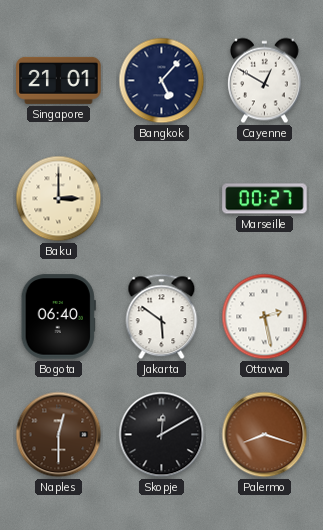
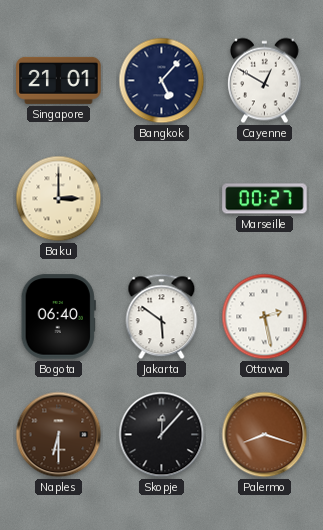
Naples: 12:30 -> 6:30
Skopje: 12:10 -> 12:07
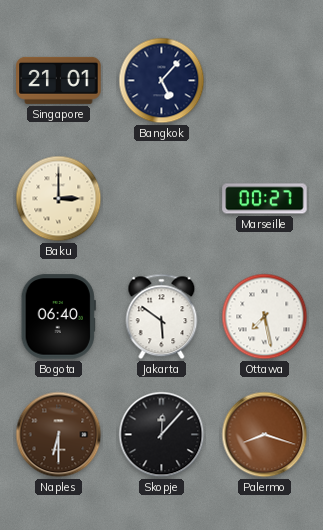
Cayenne: 12:50 -> none
Ottawa: 2:28 -> 7:28
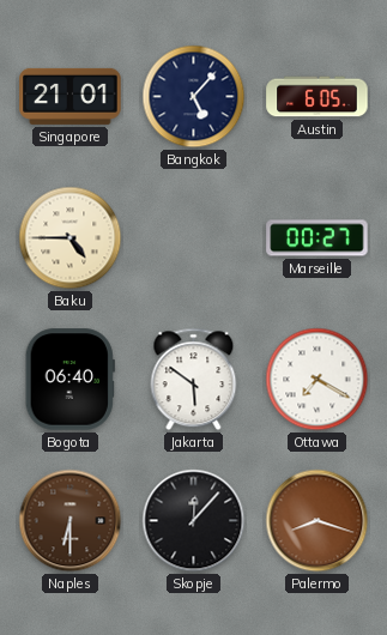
Austin: none -> 6:05
Baku: 3:00 -> 4:45
Ottawa: 7:28 -> 7:20
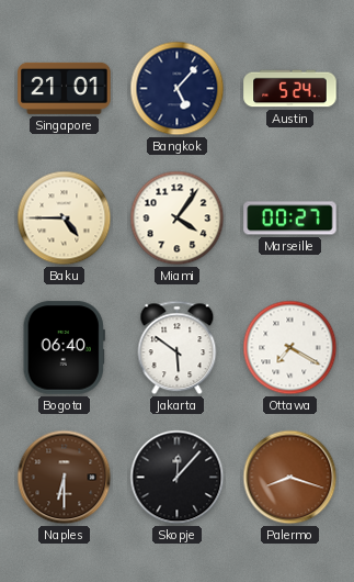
Austin: 6:05 -> 5:24
Miami: none -> 4:06
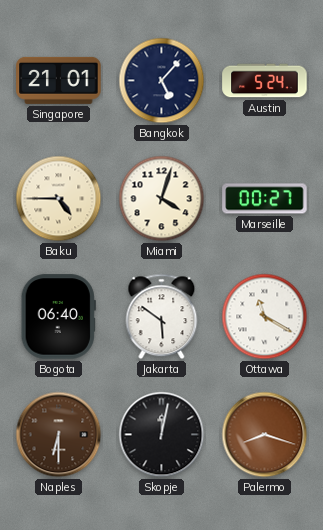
Miami: 4:06 -> 4:03
Ottawa: 7:20 -> 11:20
Skopje: 12:07 -> 12:02
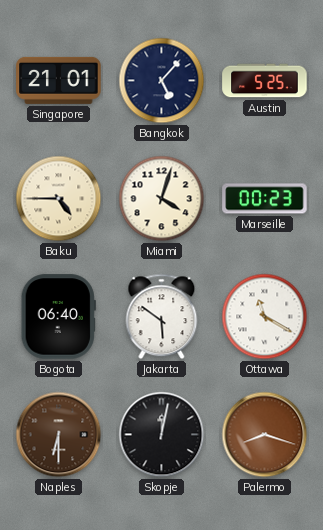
Austin: 5:24 -> 5:25
Marseille: 00:27 -> 00:23
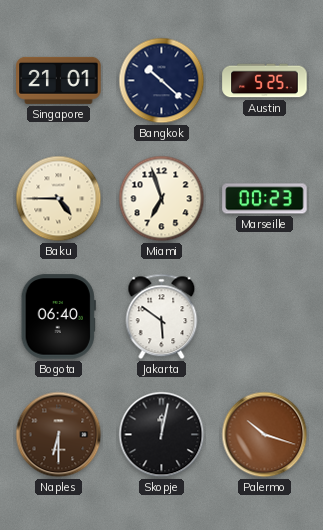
Bangkok: 5:07 -> 10:22
Miami: 4:03 -> 6:57
Ottawa: 11:20 -> none
Palermo: 8:18 -> 10:18
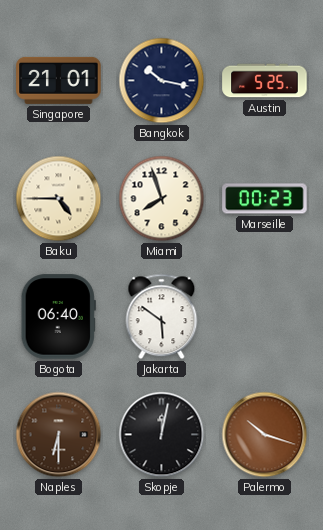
Bangkok: 10:22 -> 10:17
Miami: 6:57 -> 7:57
